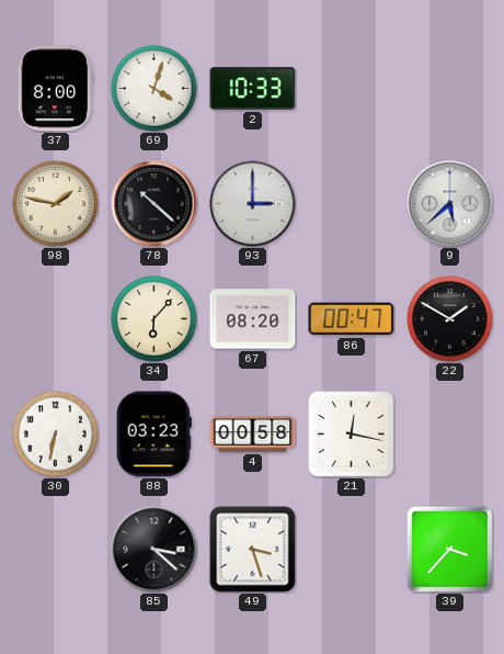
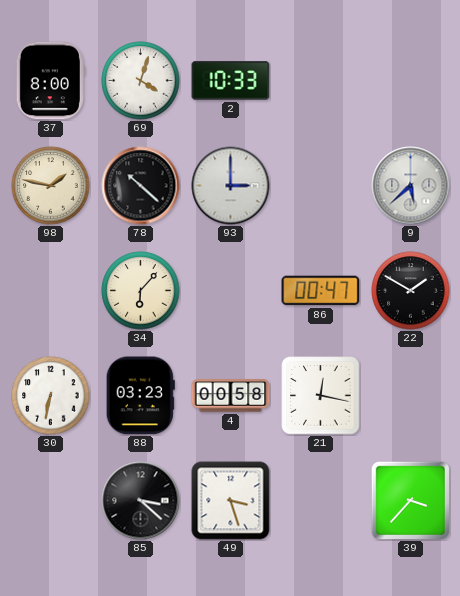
67: 08:20 -> none
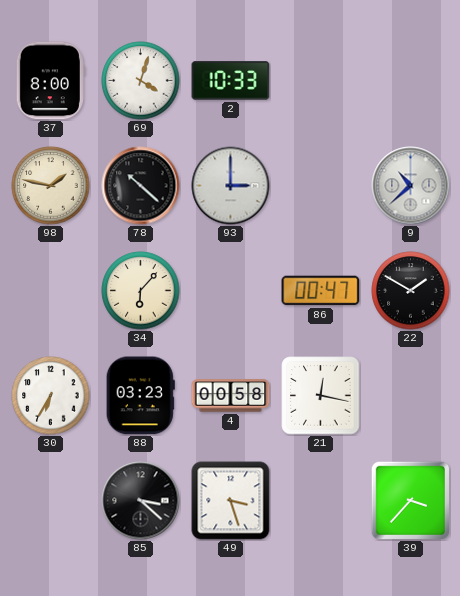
9: 5:38 -> 10:38
30: 6:32 -> 6:35
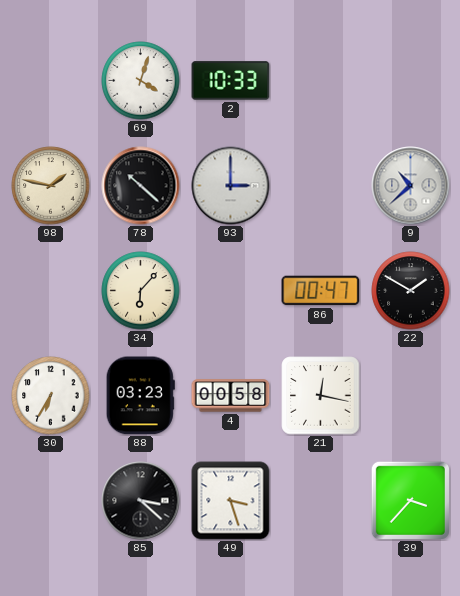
37: 8:00 -> none
